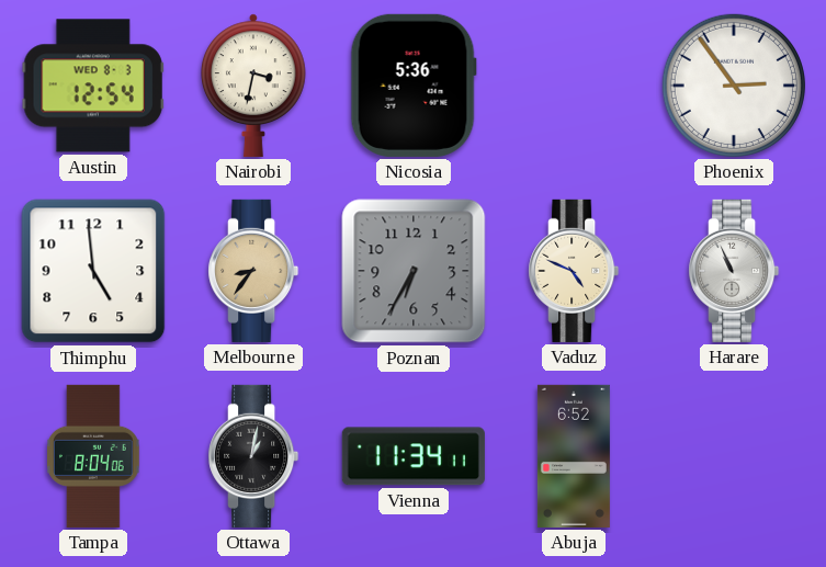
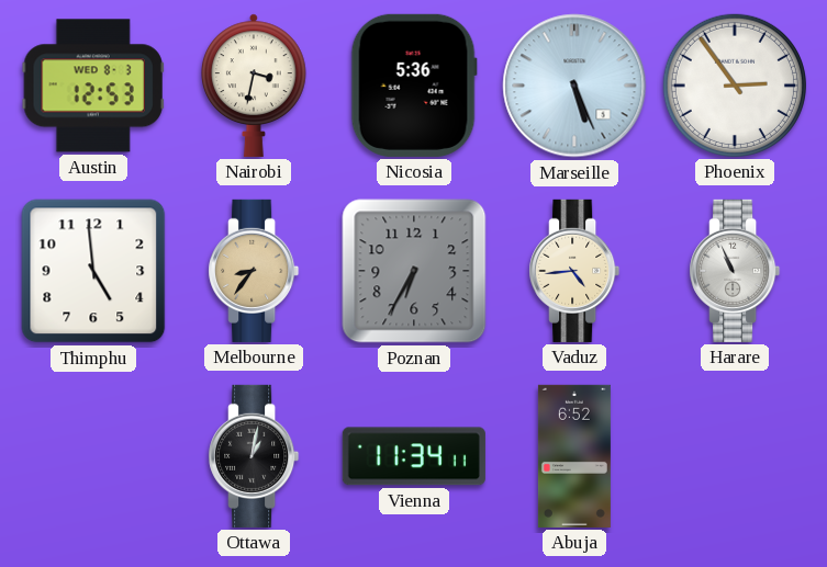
Austin: 12:54 -> 12:53
Marseille: none -> 5:26
Vaduz: 4:49 -> 4:44
Tampa: 8:04 -> none
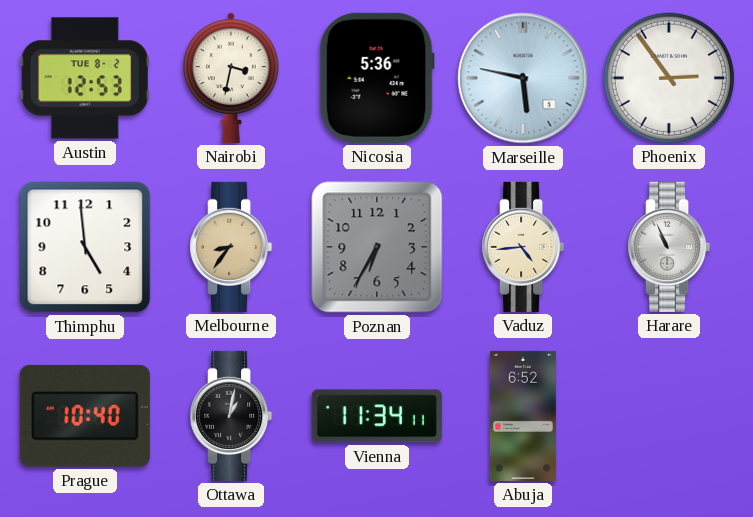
Austin date: WED 8-3 -> TUE 8-2
Marseille: 5:26 -> 5:47
Prague: none -> 10:40
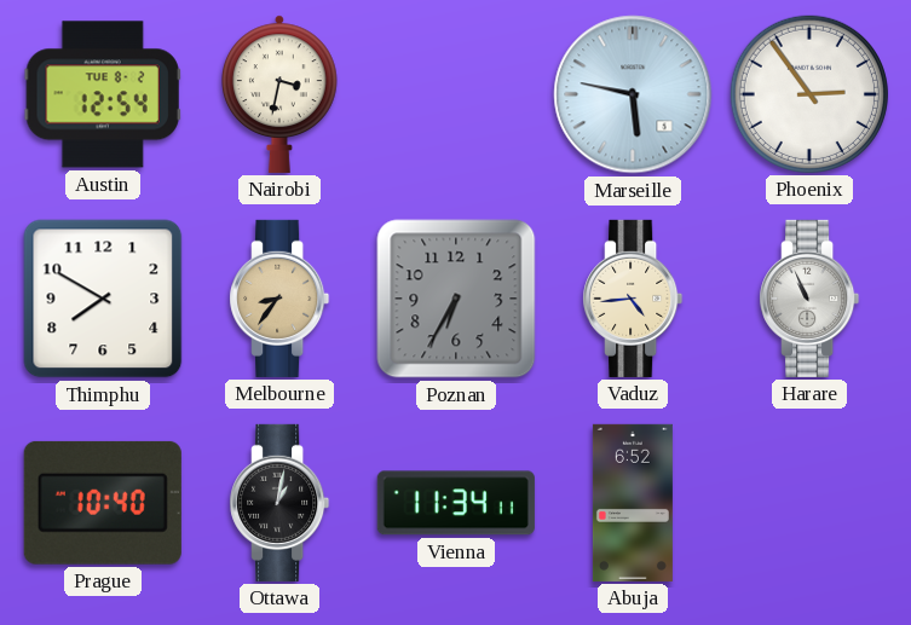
Austin: 12:53 -> 12:54
Nicosia: 5:36 -> none
Thimphu: 4:59 -> 7:50
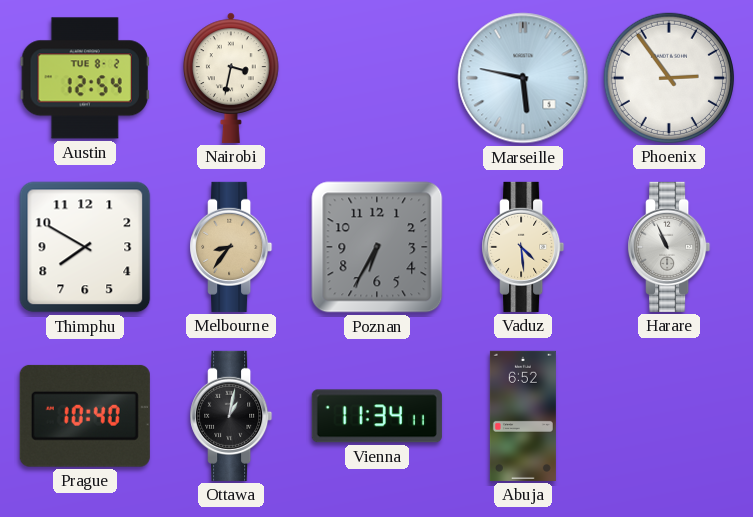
Vaduz: 4:44 -> 4:29
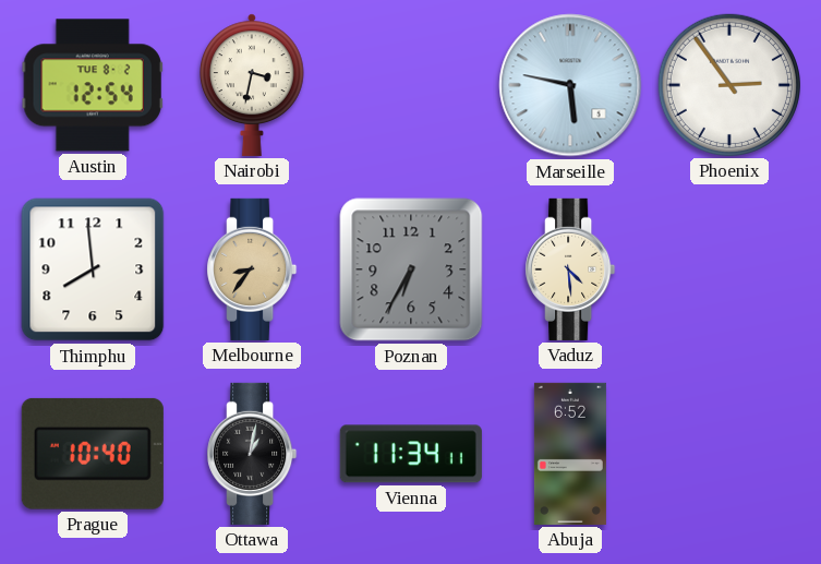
Thimphu: 7:50 -> 7:59
Harare: 10:56 -> none
